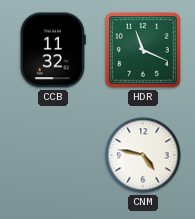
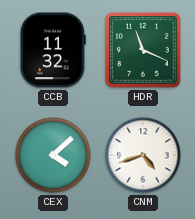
CEX: none -> 4:08
CNM: 4:47 -> 4:42
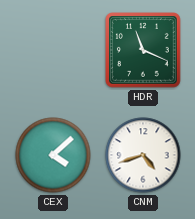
CCB: 11:32 -> none
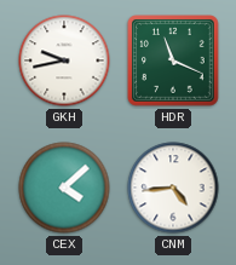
GKH: none -> 9:43
CNM: 4:42 -> 4:44
